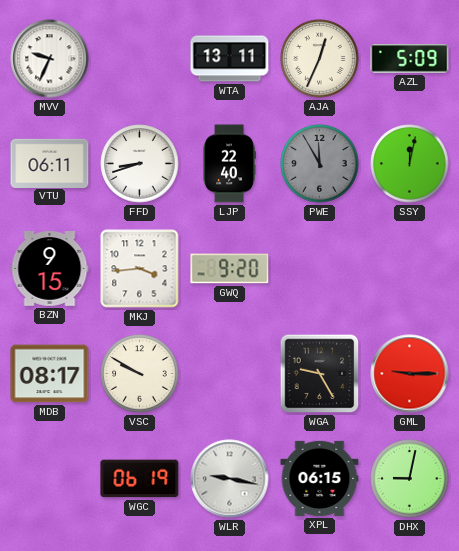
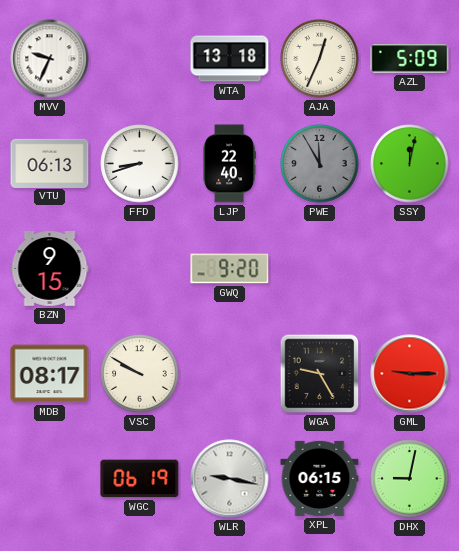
WTA: 13:11 -> 13:18
VTU: 06:11 -> 06:13
MKJ: 3:44 -> none
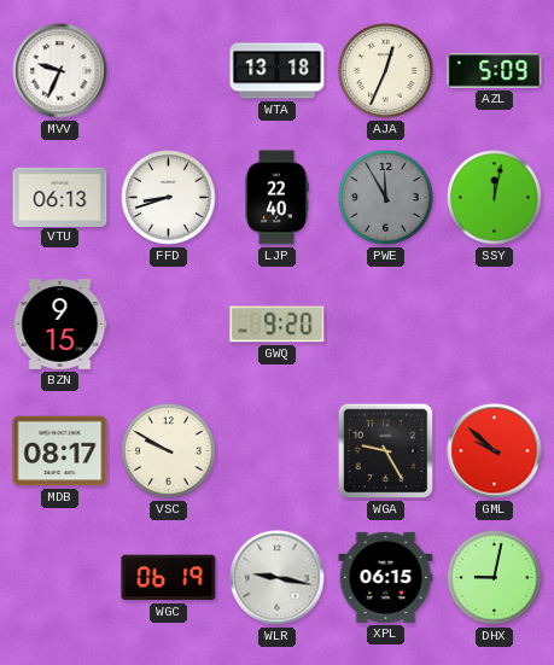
GML: 9:15 -> 9:52
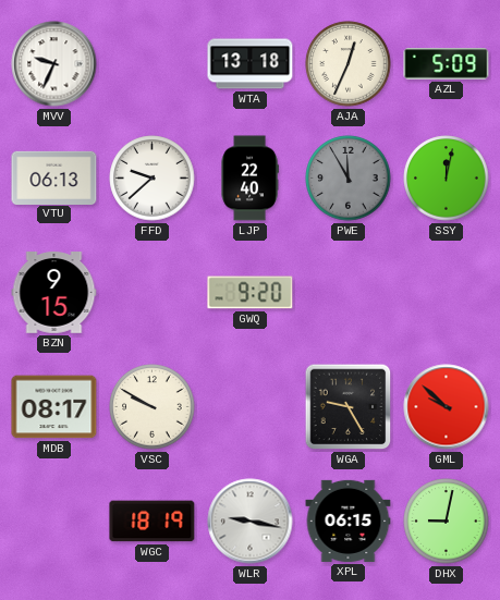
FFD: 8:42 -> 9:38
WGC: 06:19 -> 18:19
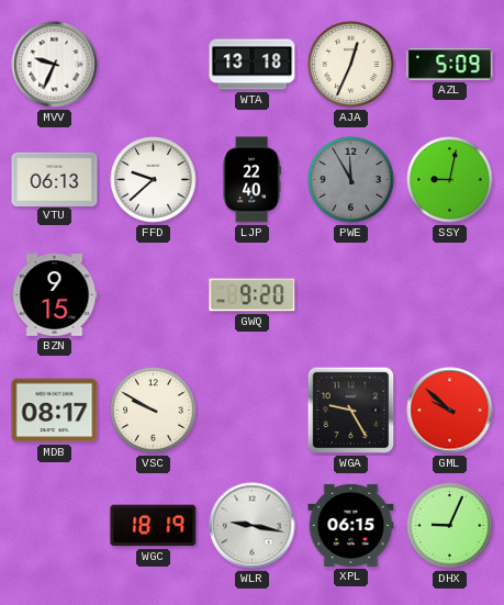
SSY: 12:02 -> 9:02
DHX: 9:02 -> 9:04
